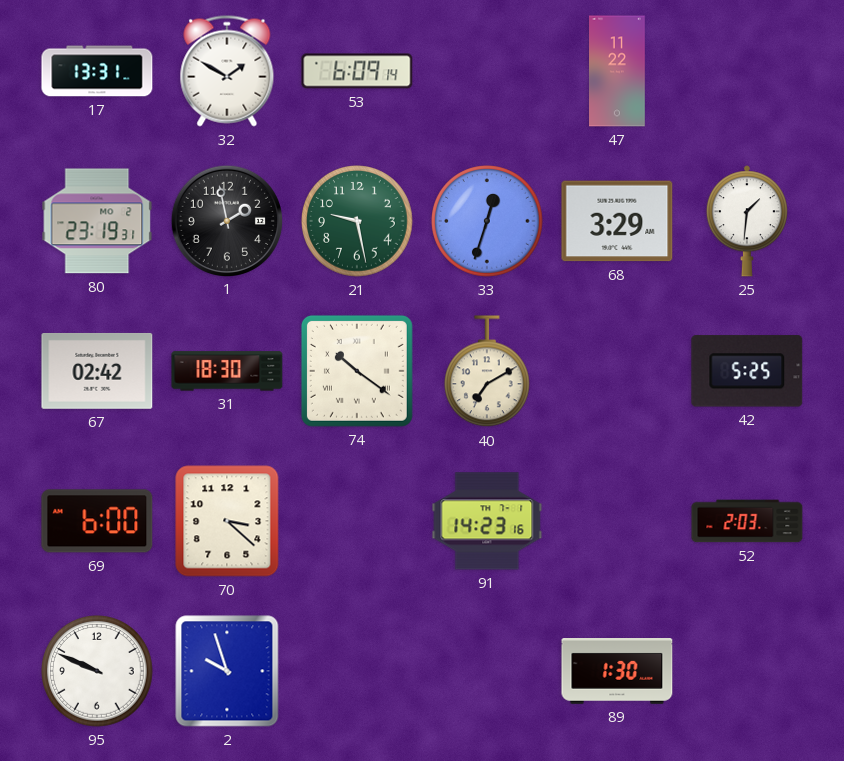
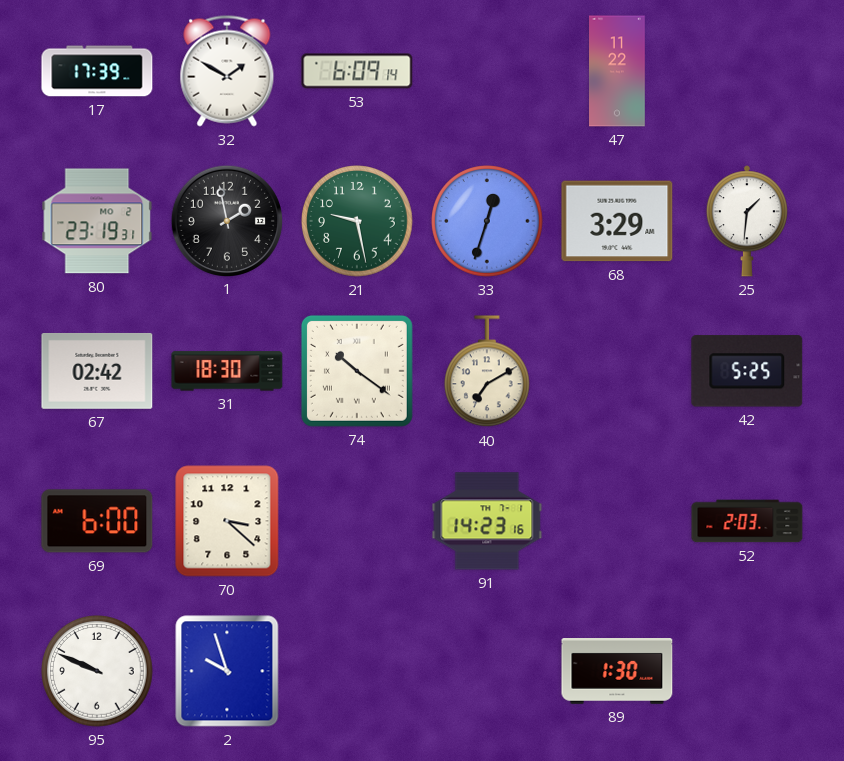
17: 13:31 -> 17:39
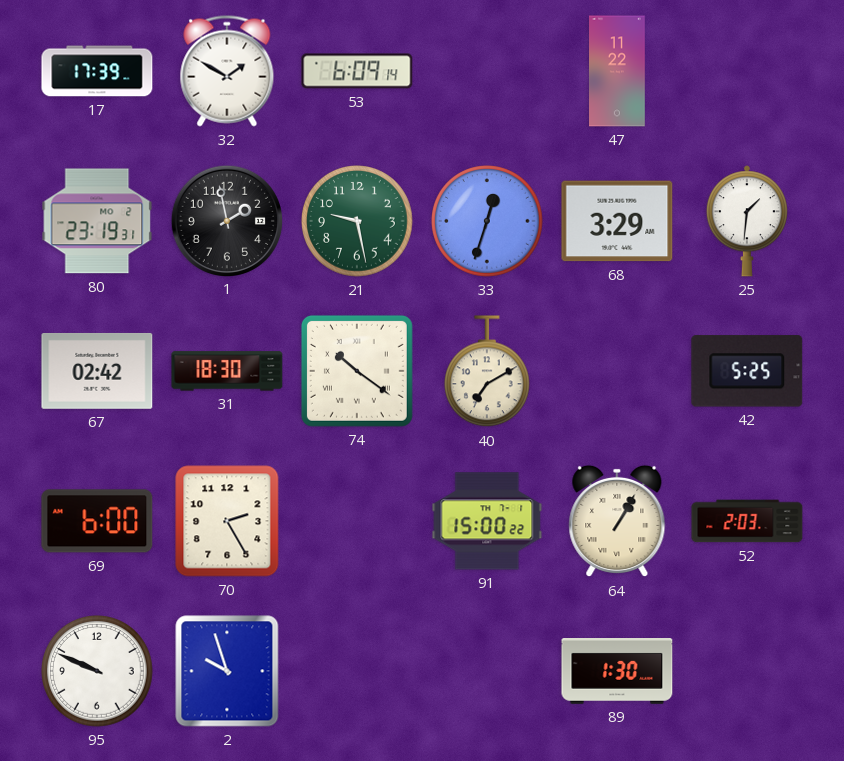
70: 3:22 -> 2:25
91: 14:23 -> 15:00
64: none -> 1:05
